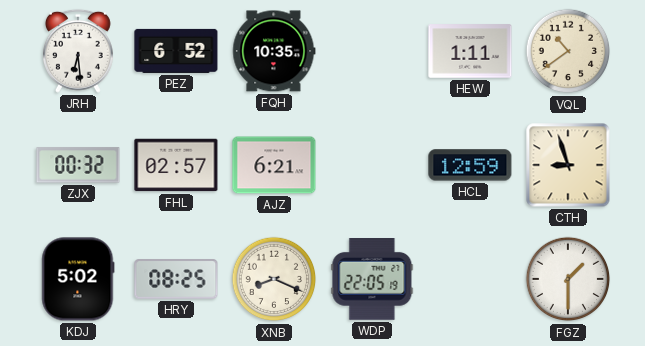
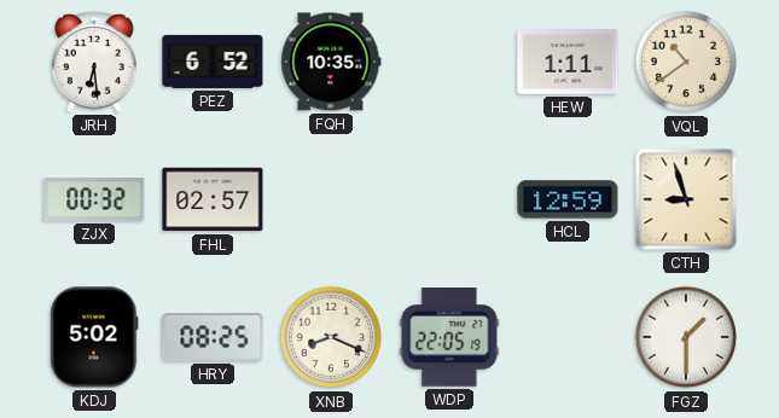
AJZ: 6:21 -> none
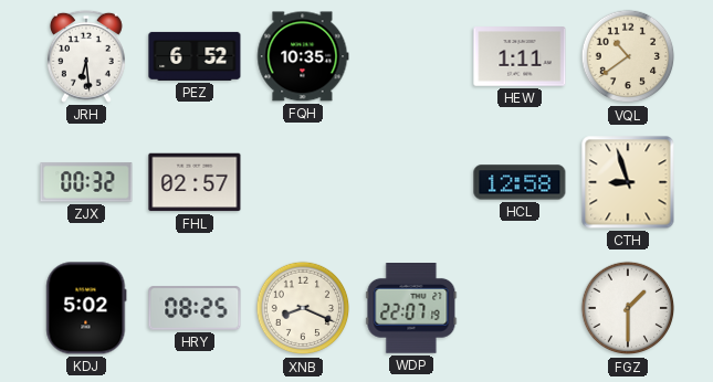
HCL: 12:59 -> 12:58
WDP: 22:05 -> 22:07
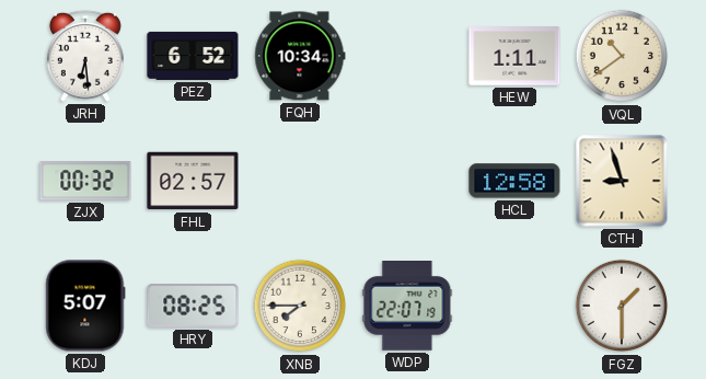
FQH: 10:35 -> 10:34
KDJ: 5:02 -> 5:07
XNB: 8:19 -> 7:45
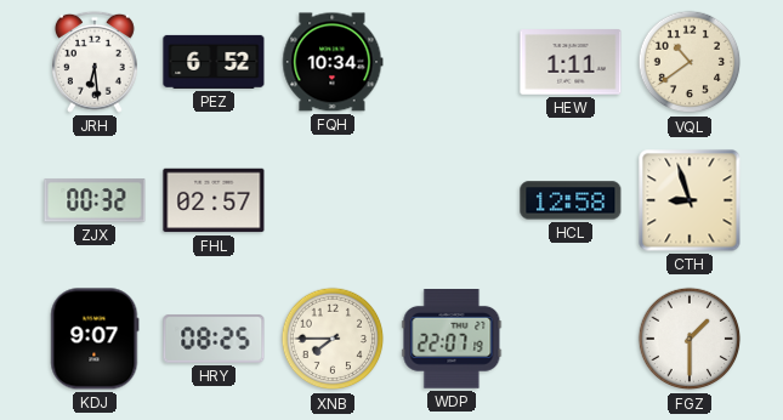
KDJ: 5:07 -> 9:07
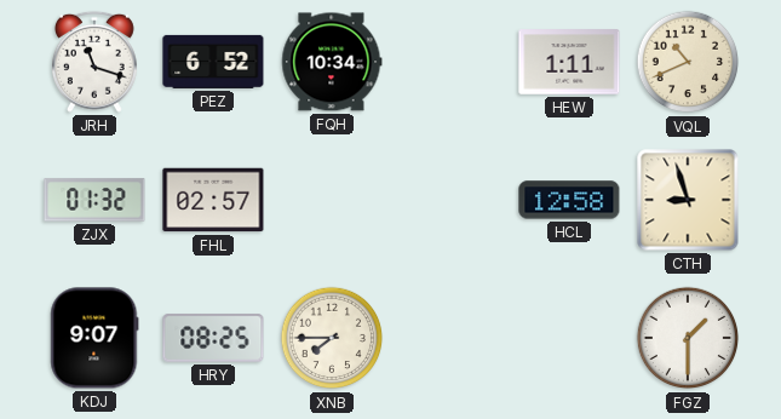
JRH: 6:29 -> 11:18
VQL: 10:39 -> 10:41
ZJX: 00:32 -> 01:32
WDP: 22:07 -> none
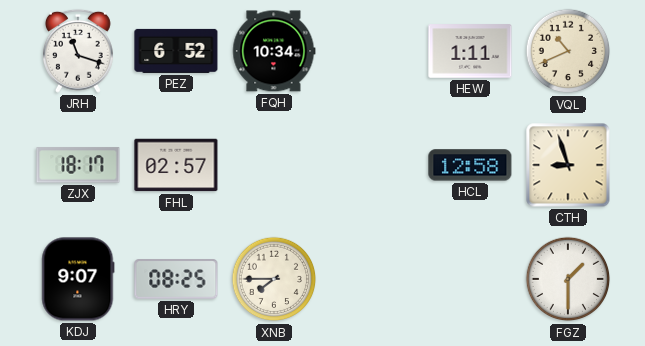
ZJX: 01:32 -> 18:17
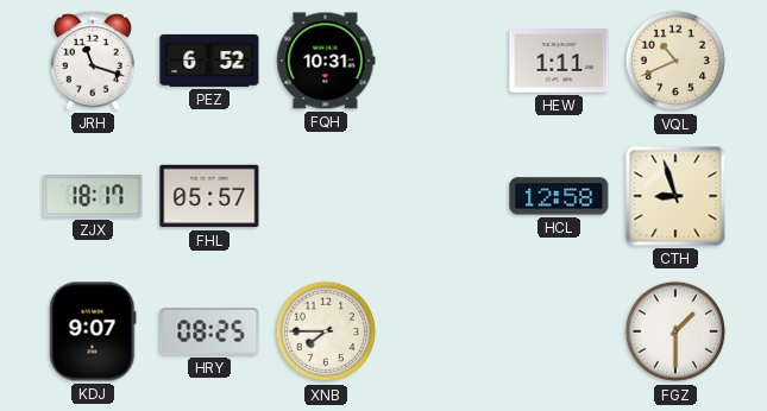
FQH: 10:34 -> 10:31
FHL: 02:57 -> 05:57
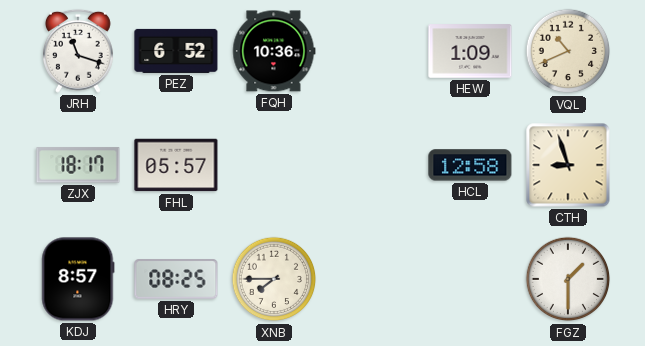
FQH: 10:31 -> 10:36
HEW: 1:11 -> 1:09
KDJ: 9:07 -> 8:57
